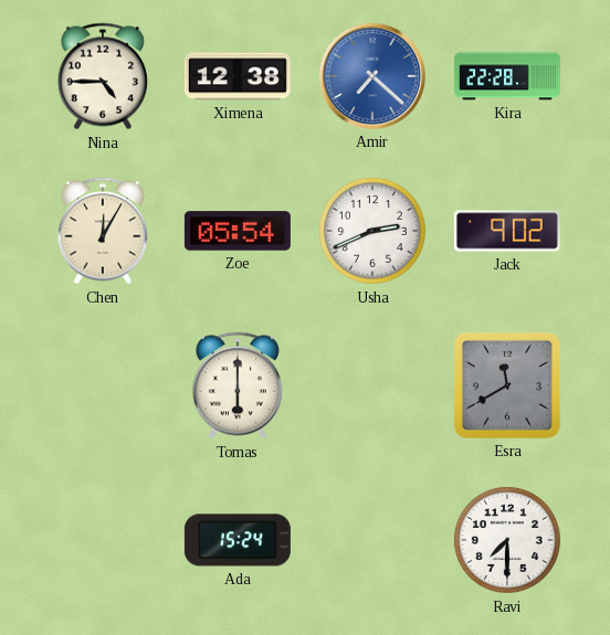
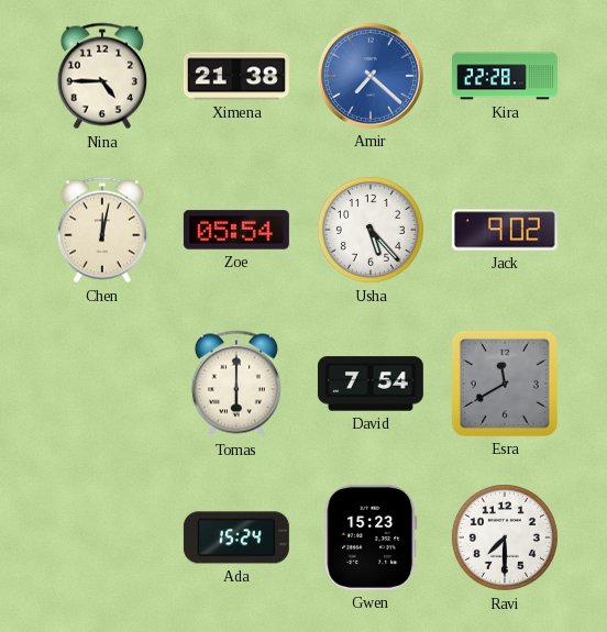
Ximena: 12:38 -> 21:38
Chen: 12:05 -> 12:02
Usha: 2:41 -> 5:23
David: none -> 7:54
Gwen: none -> 15:23
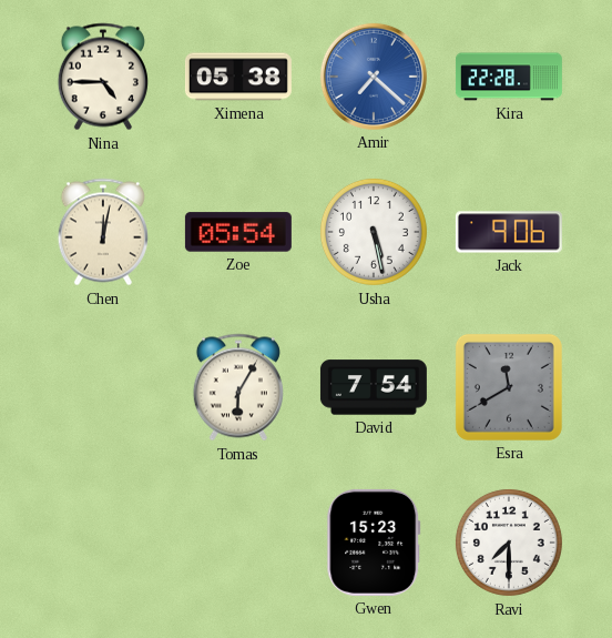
Ximena: 21:38 -> 05:38
Usha: 5:23 -> 5:28
Jack: 9:02 -> 9:06
Tomas: 6:00 -> 6:05
Ada: 15:24 -> none
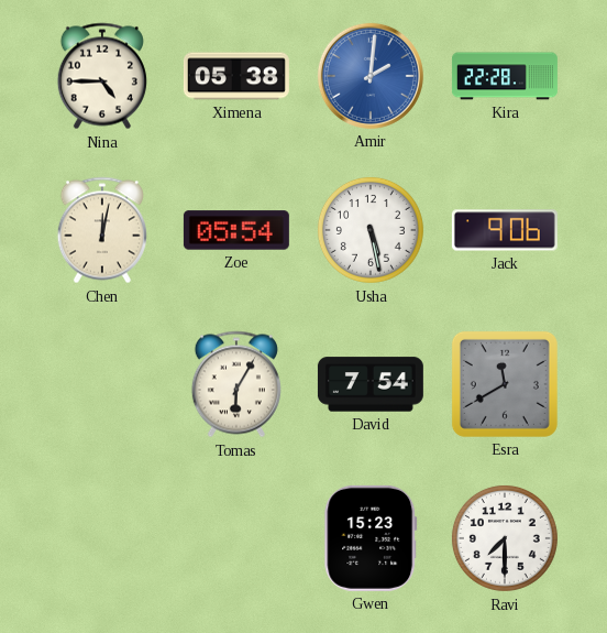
Amir: 7:22 -> 2:01
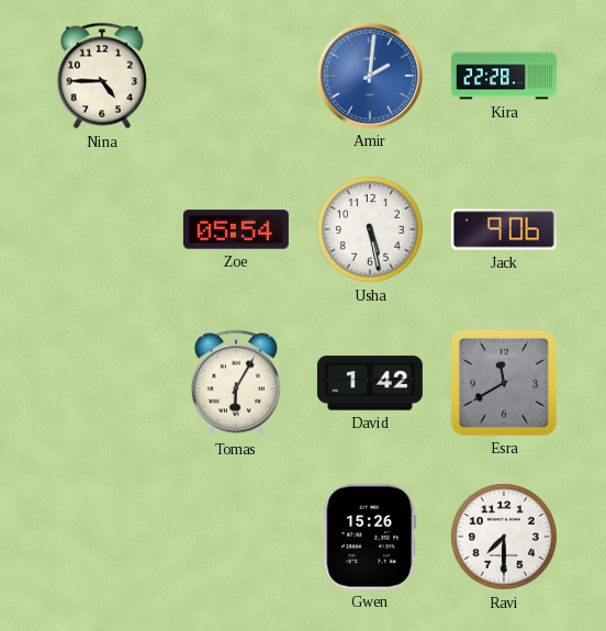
Ximena: 05:38 -> none
Chen: 12:02 -> none
David: 7:54 -> 1:42
Gwen: 15:23 -> 15:26
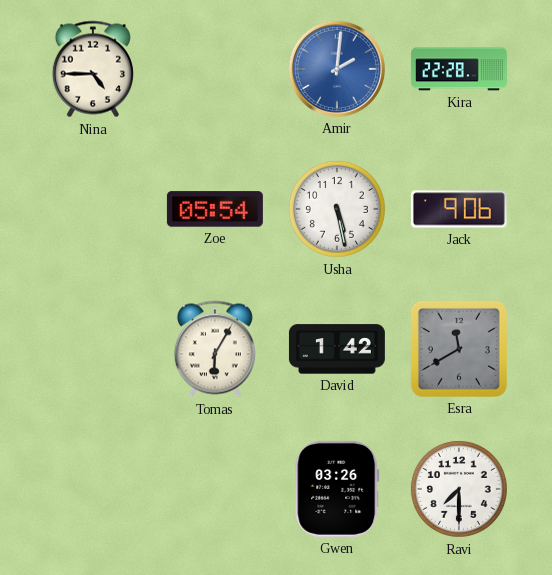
Gwen: 15:26 -> 03:26
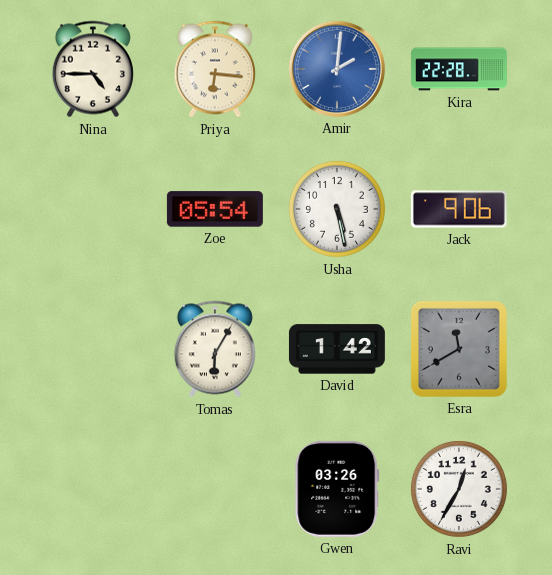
Priya: none -> 6:16
Ravi: 7:30 -> 12:35
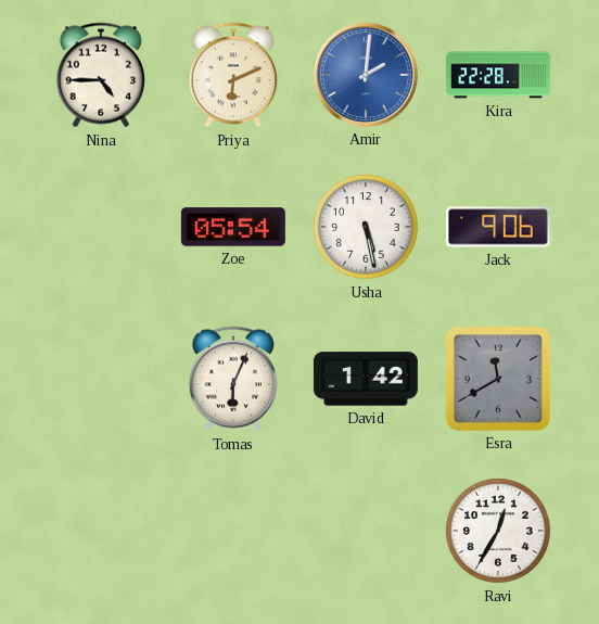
Priya: 6:16 -> 6:11
Tomas: 6:05 -> 6:04
Gwen: 03:26 -> none
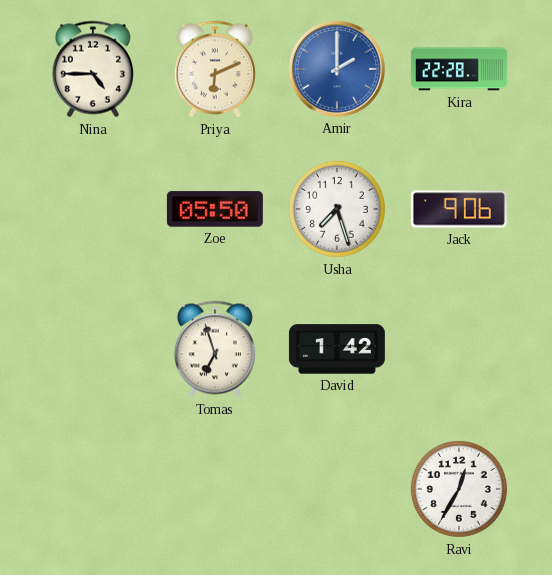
Amir: 2:01 -> 2:00
Zoe: 05:54 -> 05:50
Usha: 5:28 -> 7:27
Tomas: 6:04 -> 6:57
Esra: 11:40 -> none
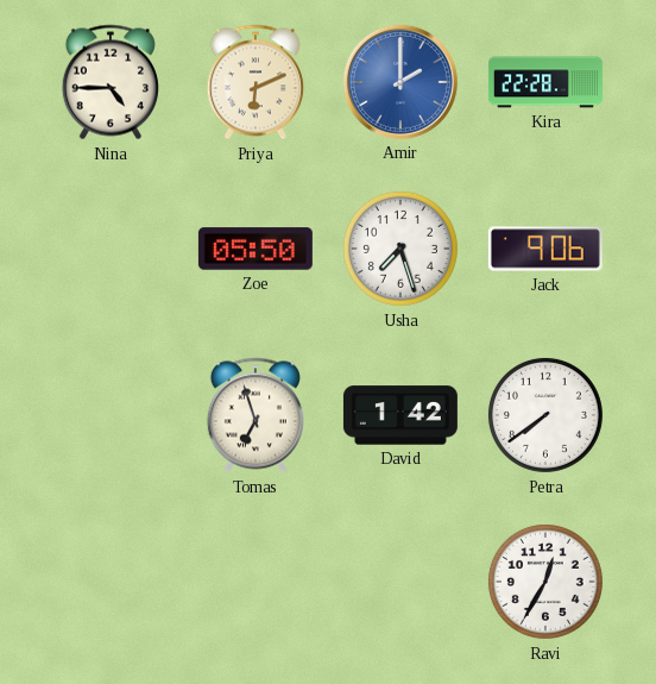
Petra: none -> 7:39
